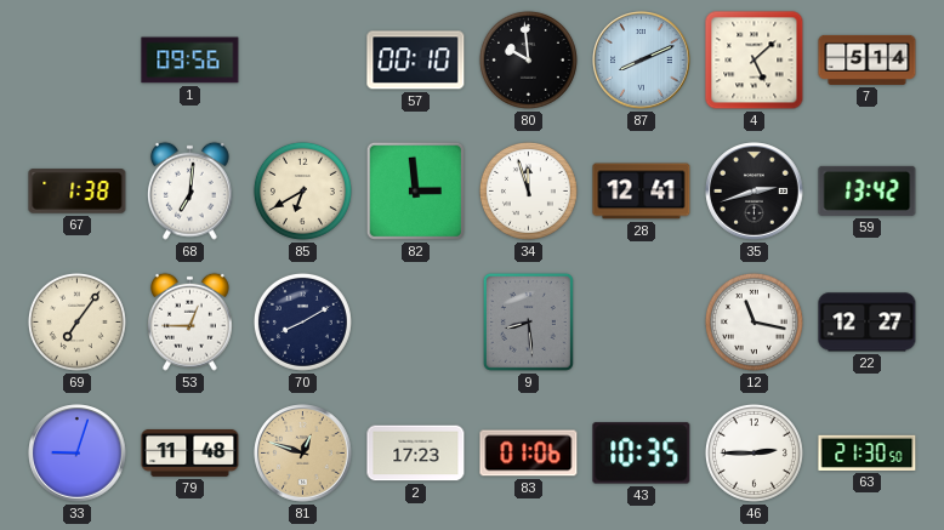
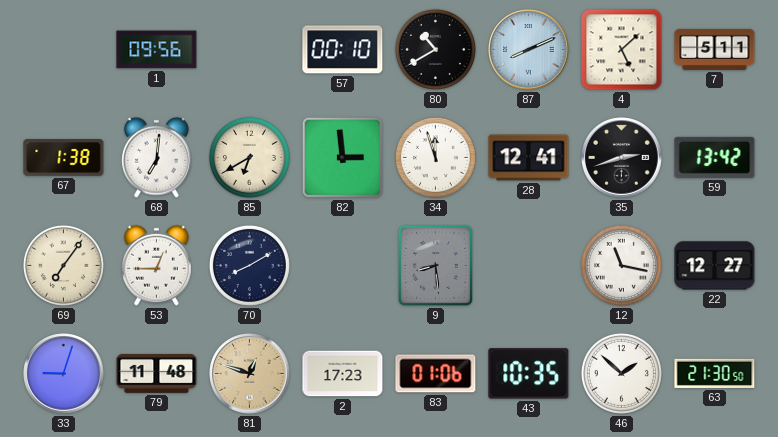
80: 9:59 -> 10:40
7: 5:14 -> 5:11
46: 2:45 -> 1:52
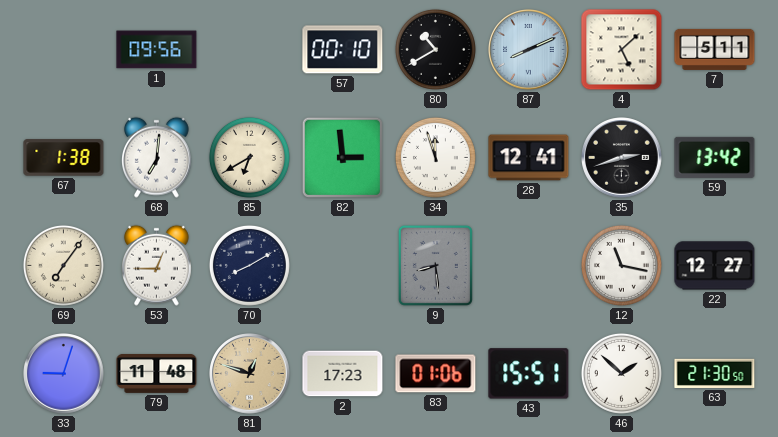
43: 10:35 -> 15:51
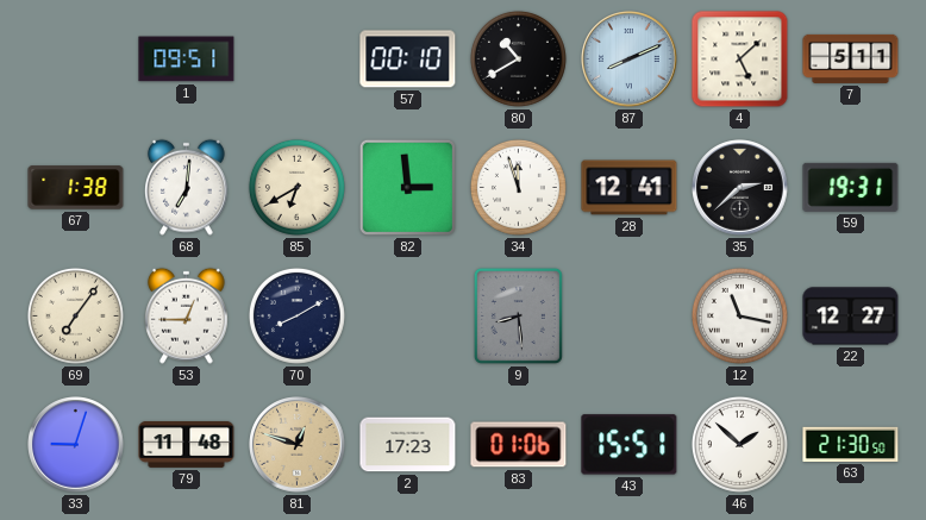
1: 09:56 -> 09:51
35: 2:42 -> 2:38
59: 13:42 -> 19:31
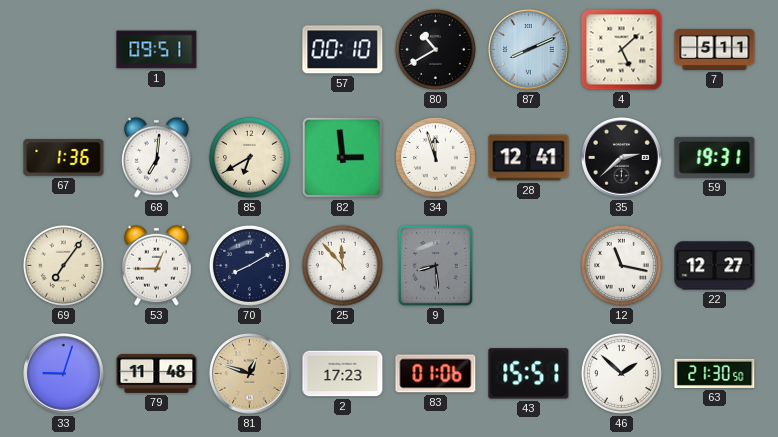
67: 1:38 -> 1:36
25: none -> 11:53
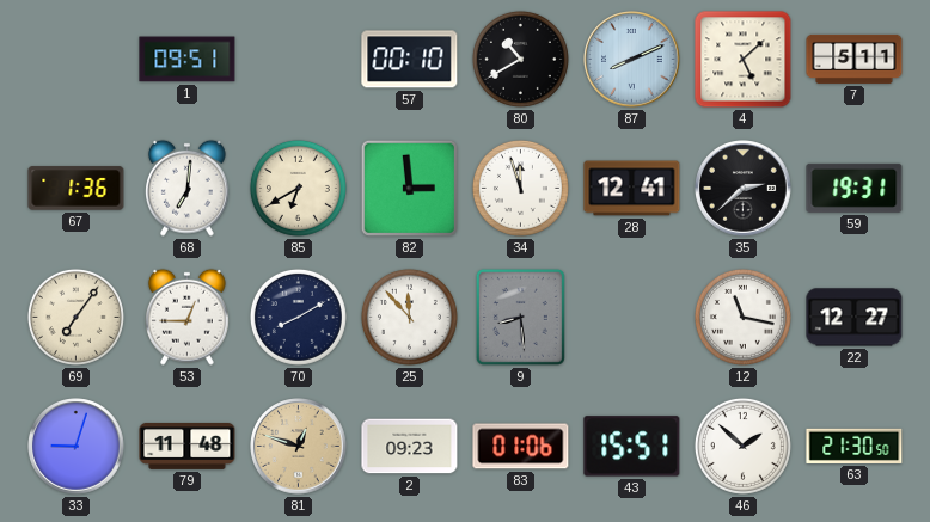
2: 17:23 -> 09:23
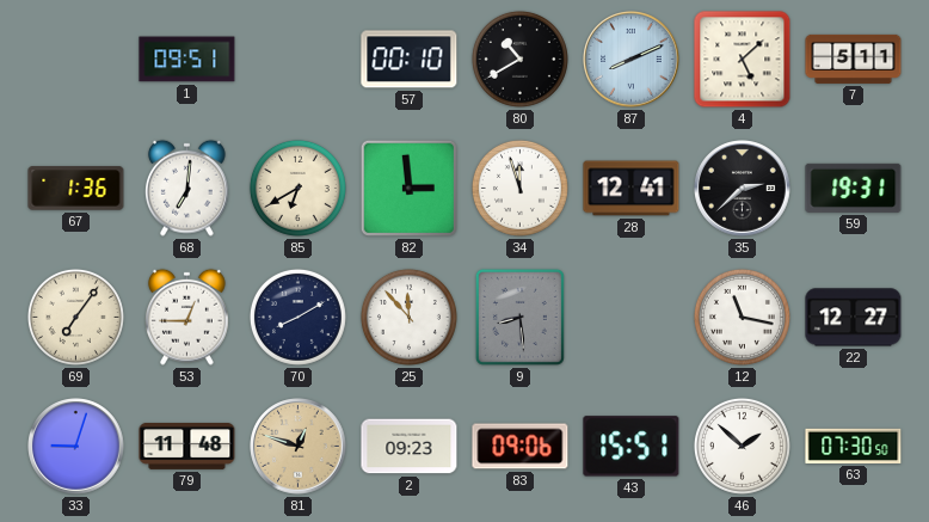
83: 01:06 -> 09:06
63: 21:30 -> 07:30
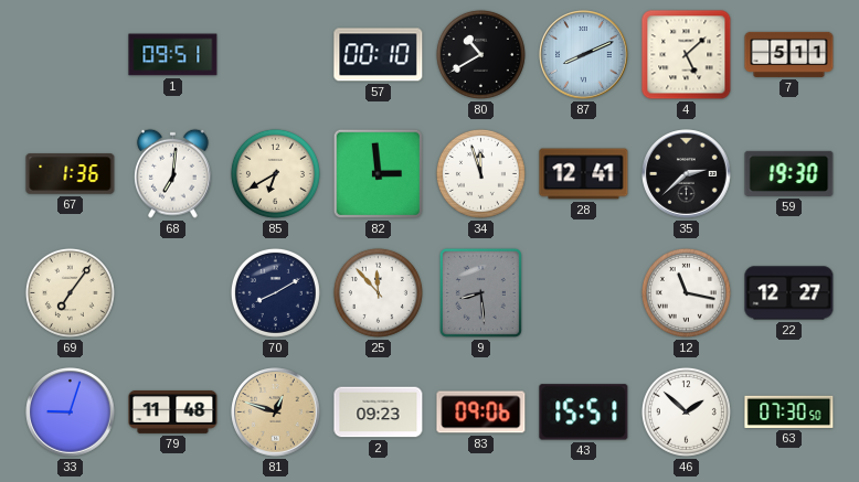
59: 19:31 -> 19:30
53: 12:45 -> none
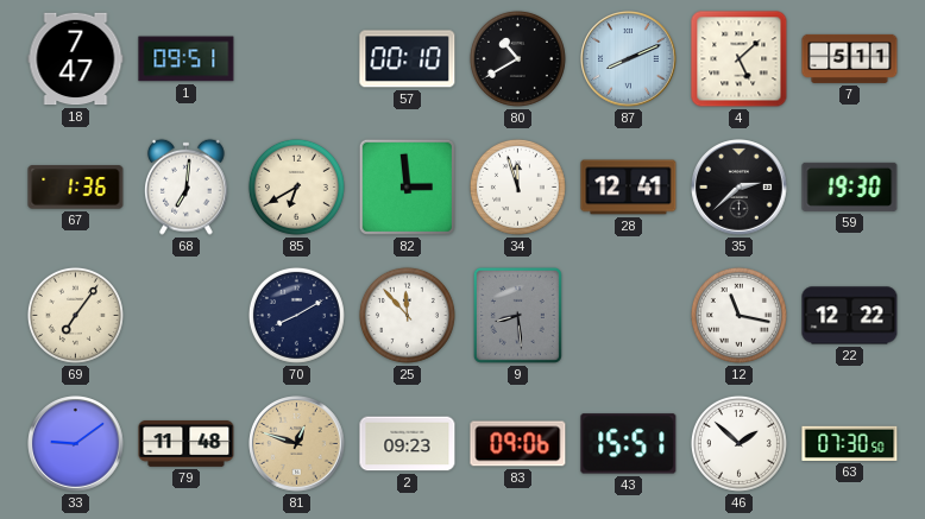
18: none -> 7:47
22: 12:27 -> 12:22
33: 9:03 -> 9:09
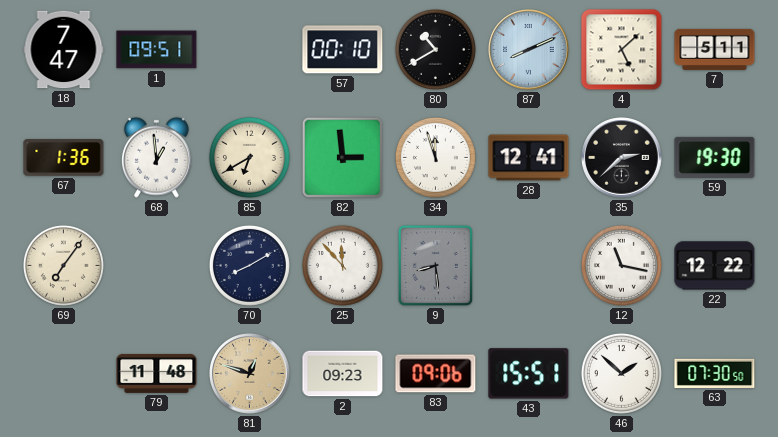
68: 7:01 -> 12:59
33: 9:09 -> none
